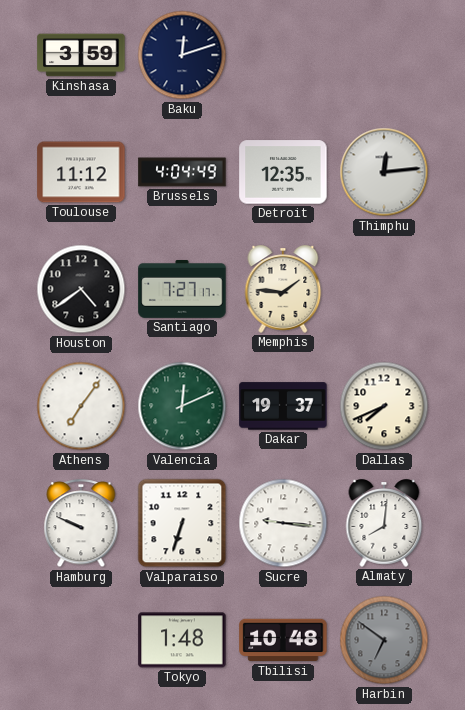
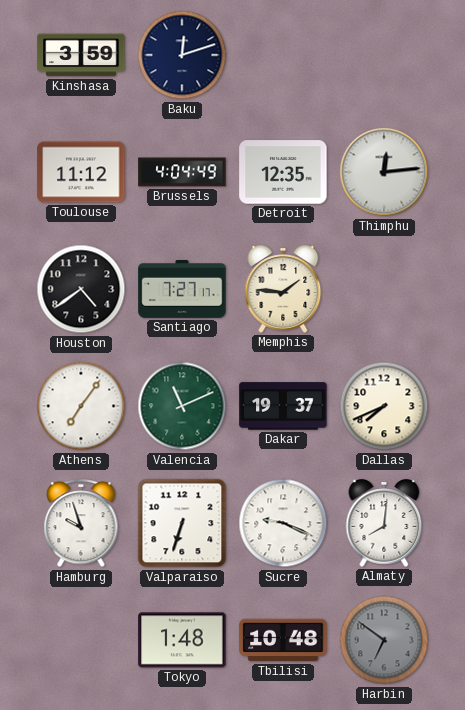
Valencia: 12:11 -> 11:11
Hamburg: 9:49 -> 9:57
Sucre: 9:16 -> 9:19
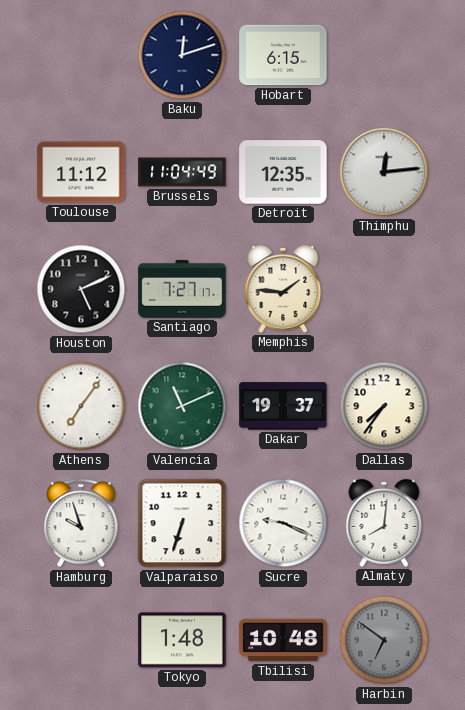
Kinshasa: 3:59 -> none
Hobart: none -> 6:15
Brussels: 4:04 -> 11:04
Houston: 4:39 -> 5:11
Dallas: 7:41 -> 7:36
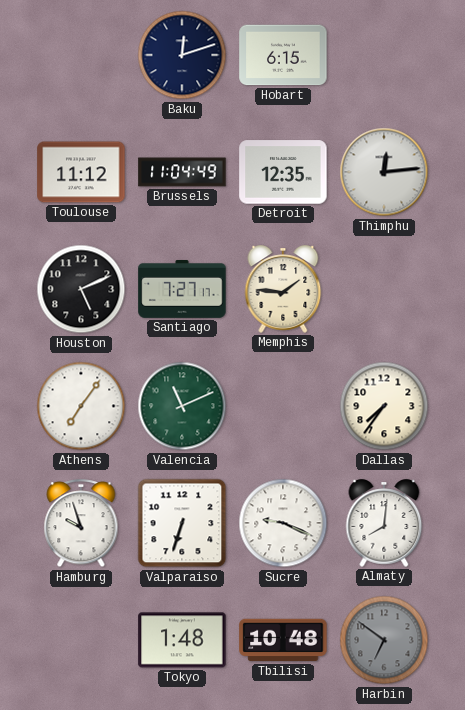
Dakar: 19:37 -> none
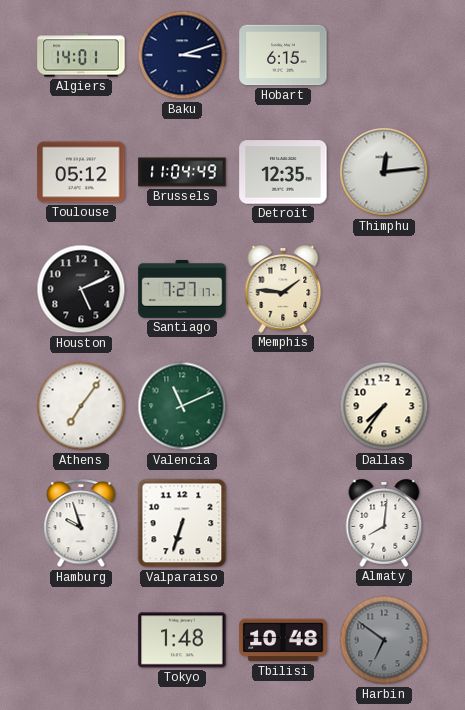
Algiers: none -> 14:01
Baku: 12:12 -> 3:12
Toulouse: 11:12 -> 05:12
Sucre: 9:19 -> none
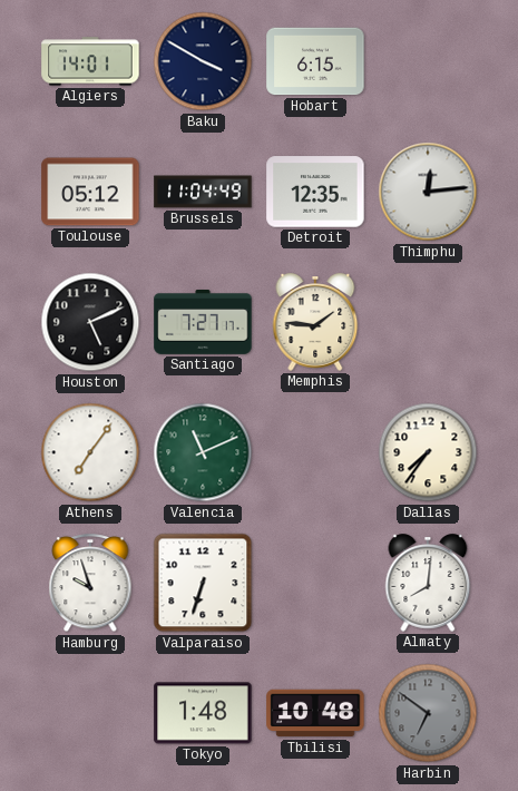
Baku: 3:12 -> 3:50
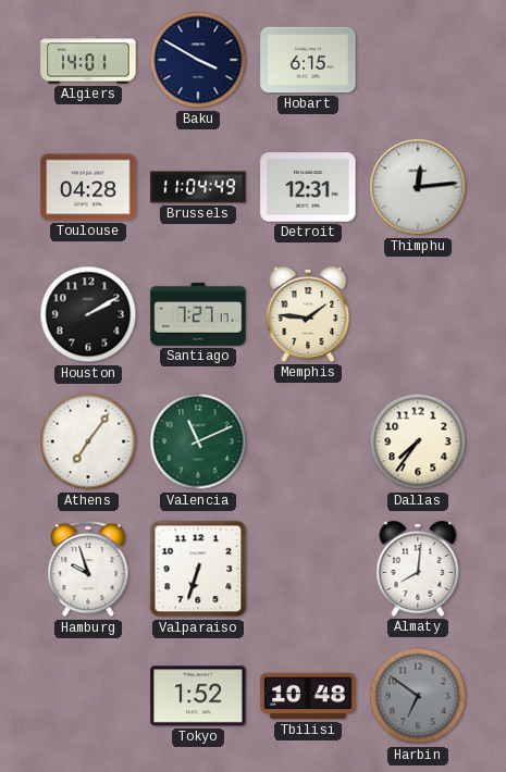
Toulouse: 05:12 -> 04:28
Detroit: 12:35 -> 12:31
Houston: 5:11 -> 2:10
Tokyo: 1:48 -> 1:52
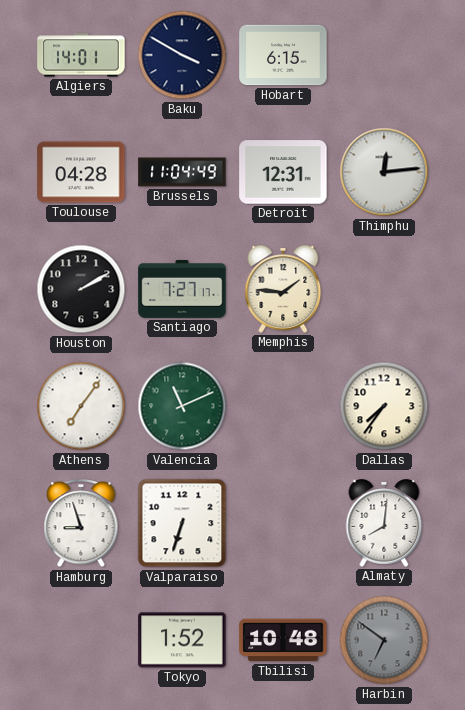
Hamburg: 9:57 -> 8:57
